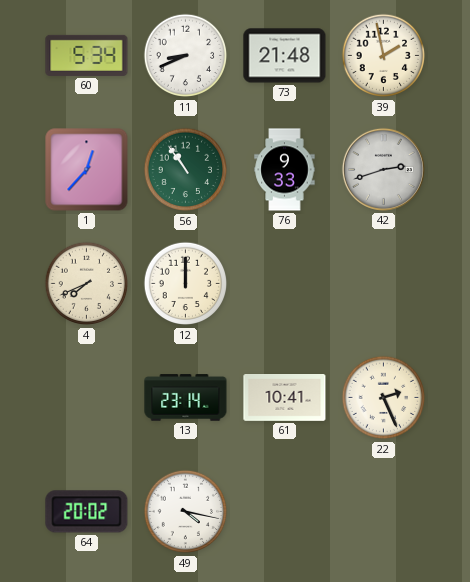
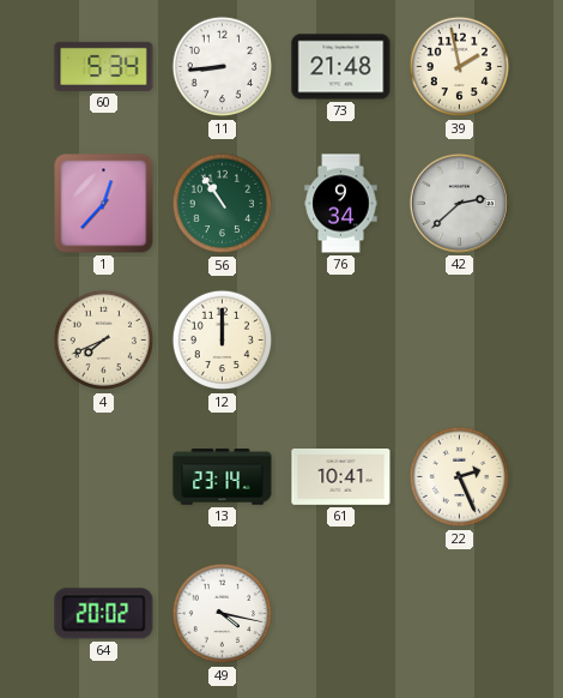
11: 8:41 -> 8:44
76: 9:33 -> 9:34
42: 2:42 -> 2:38
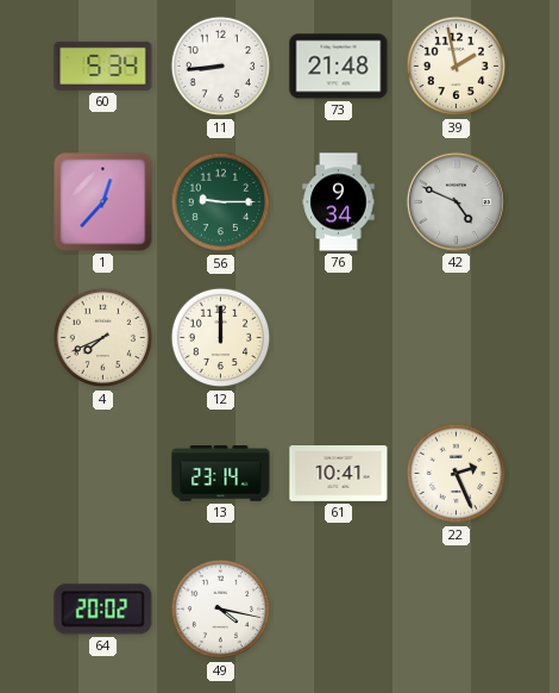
56: 10:54 -> 9:15
42: 2:38 -> 4:49
